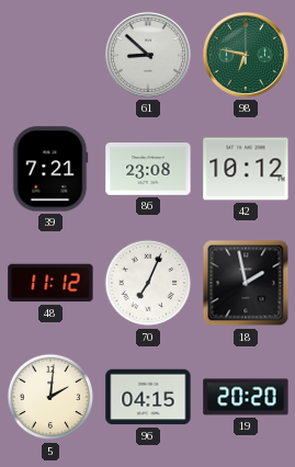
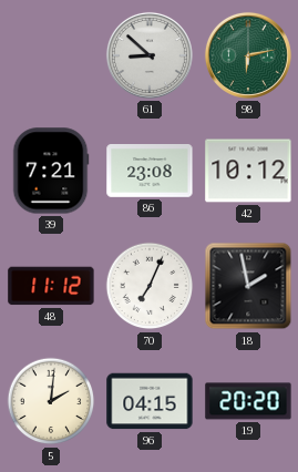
98: 6:47 -> 6:13
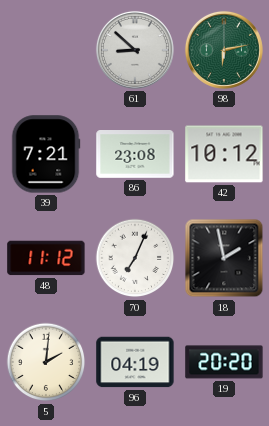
96: 04:15 -> 04:19
